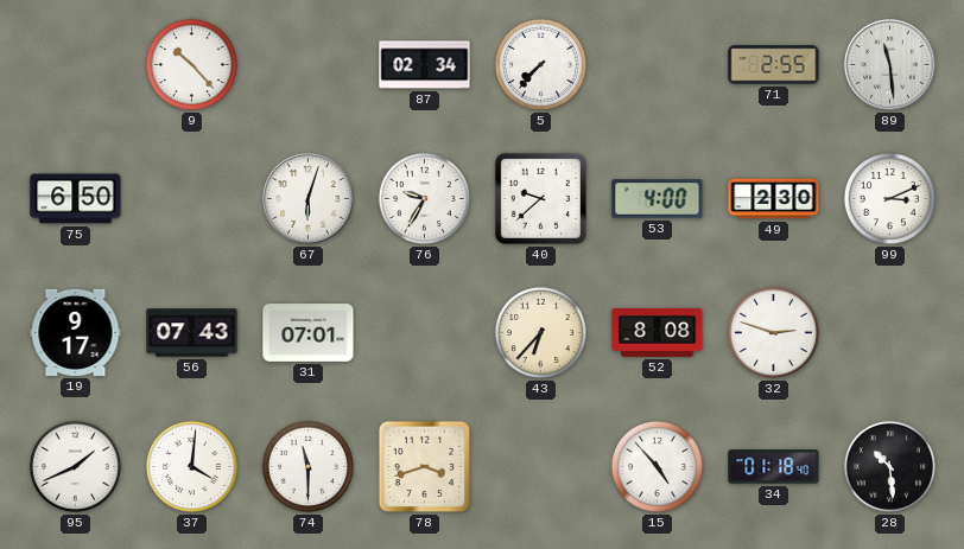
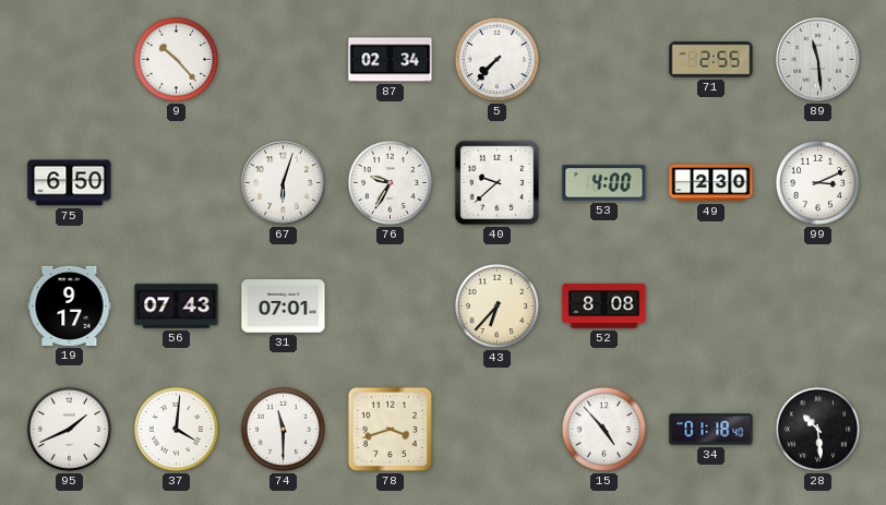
32: 2:48 -> none
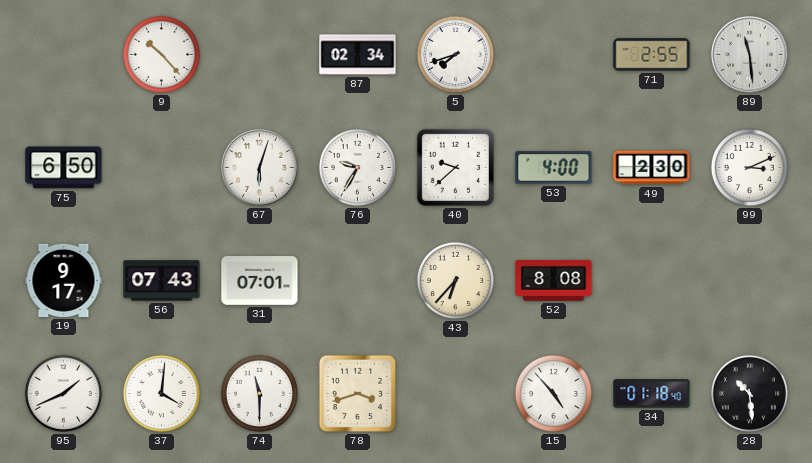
5: 7:37 -> 7:42
